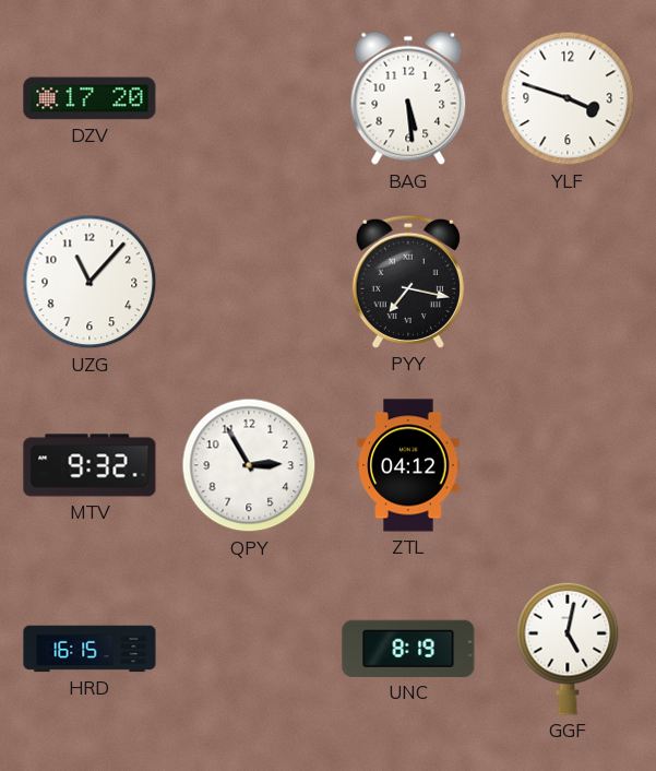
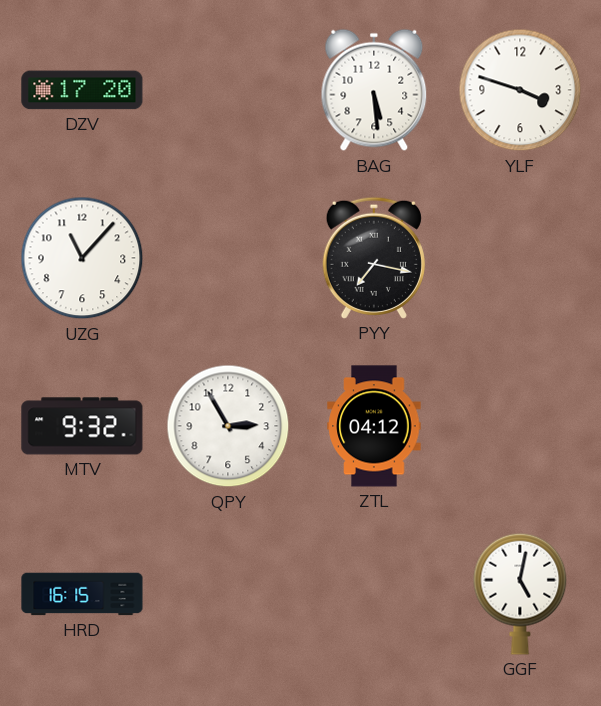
UNC: 8:19 -> none
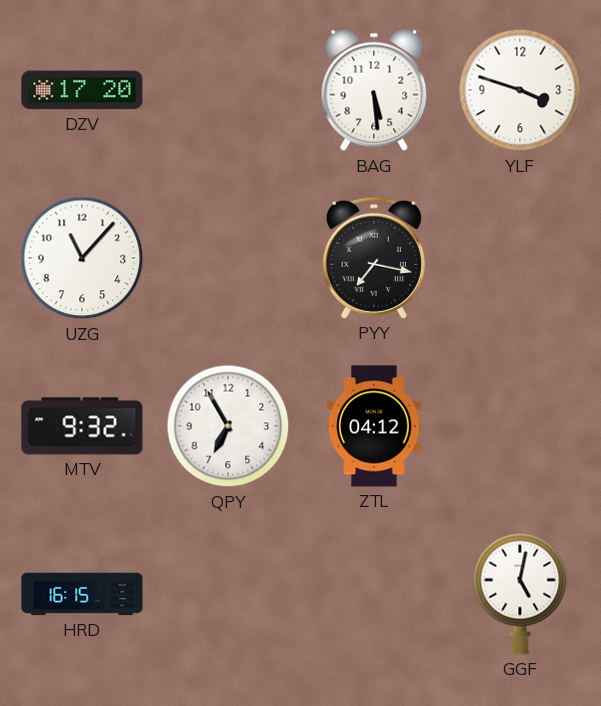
QPY: 2:55 -> 6:55
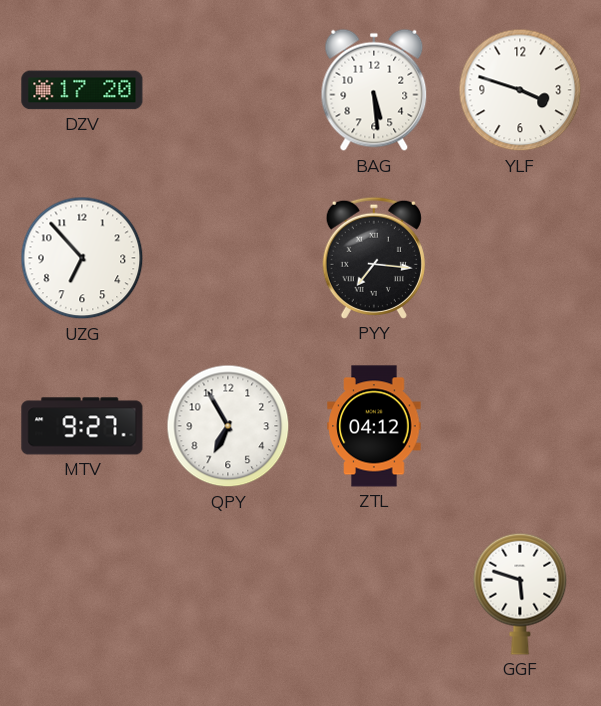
UZG: 11:07 -> 6:53
PYY: 7:17 -> 7:16
MTV: 9:32 -> 9:27
HRD: 16:15 -> none
GGF: 5:02 -> 5:48
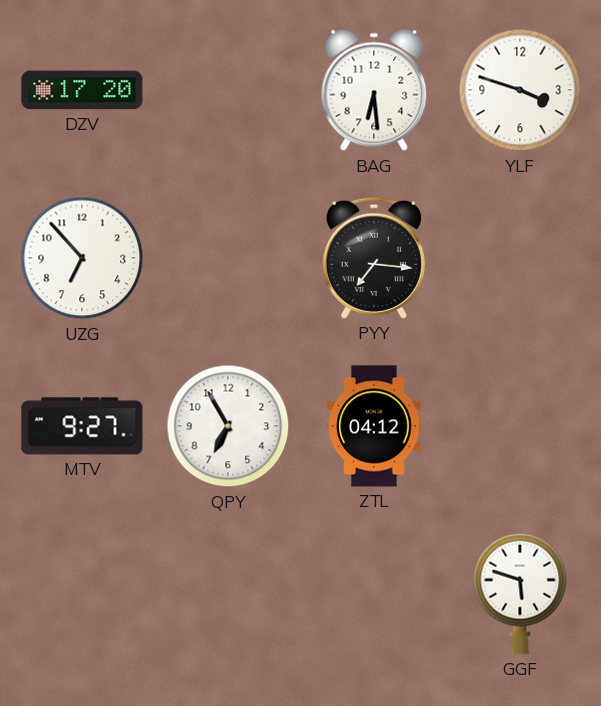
BAG: 5:29 -> 6:29
